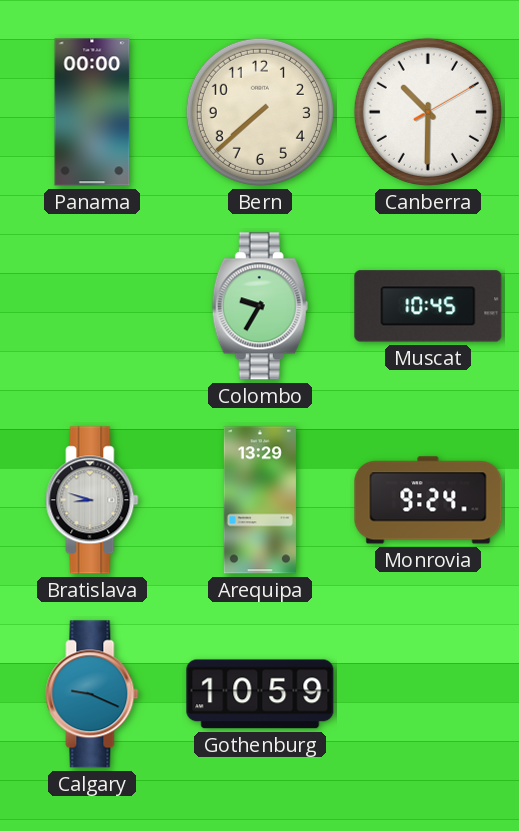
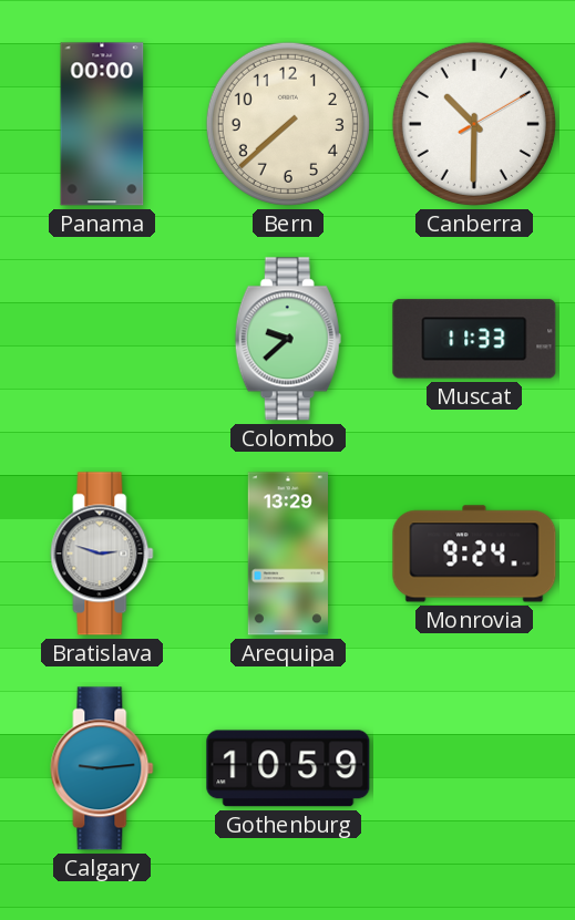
Colombo: 9:35 -> 9:38
Muscat: 10:45 -> 11:33
Bratislava: 8:48 -> 2:48
Calgary: 9:19 -> 9:14
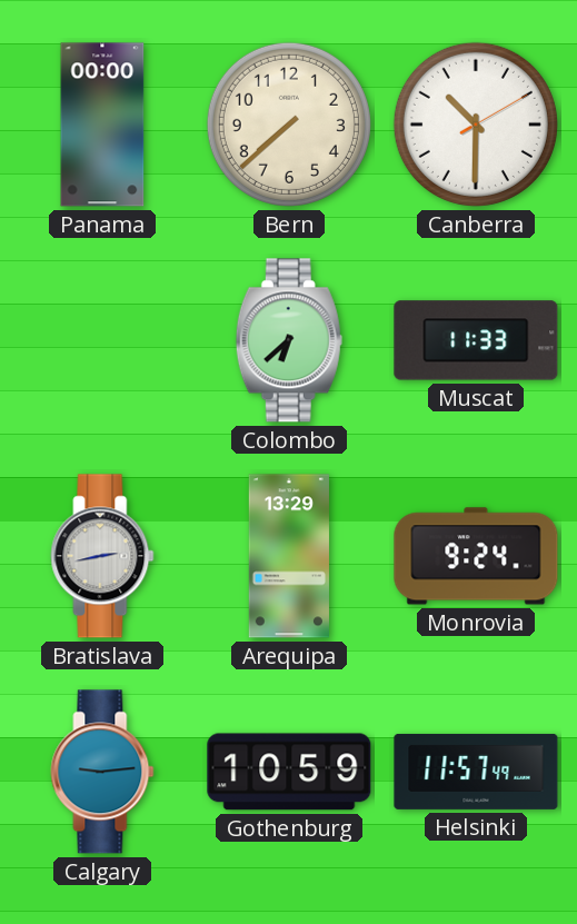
Colombo: 9:38 -> 6:38
Bratislava: 2:48 -> 2:43
Helsinki: none -> 11:57
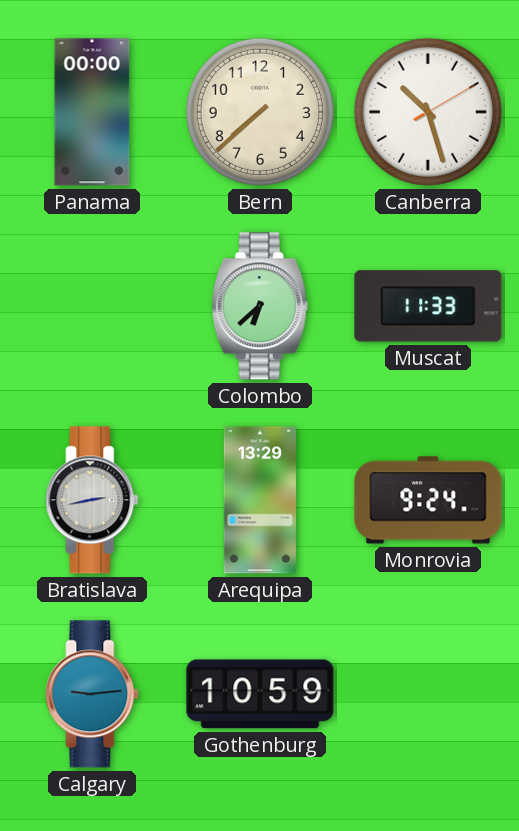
Canberra: 10:30 -> 10:27
Helsinki: 11:57 -> none
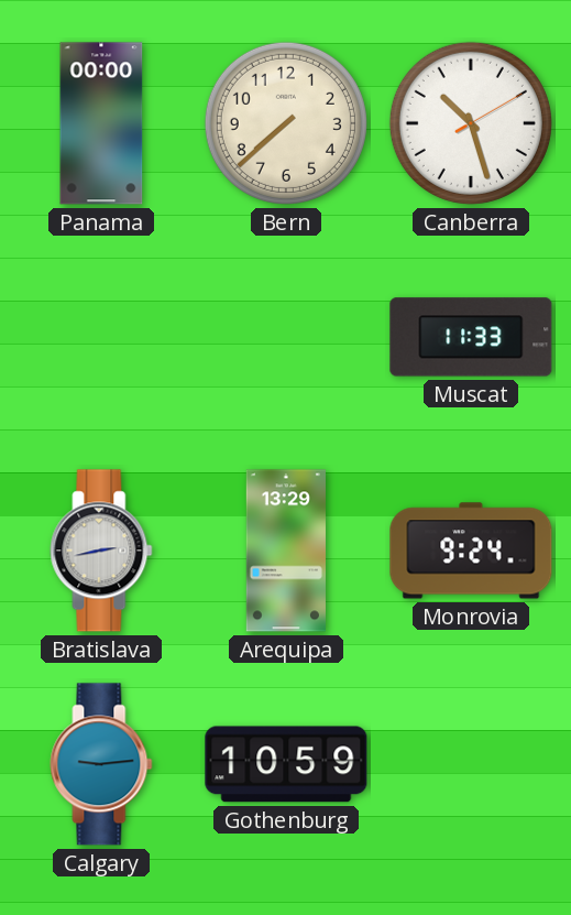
Colombo: 6:38 -> none
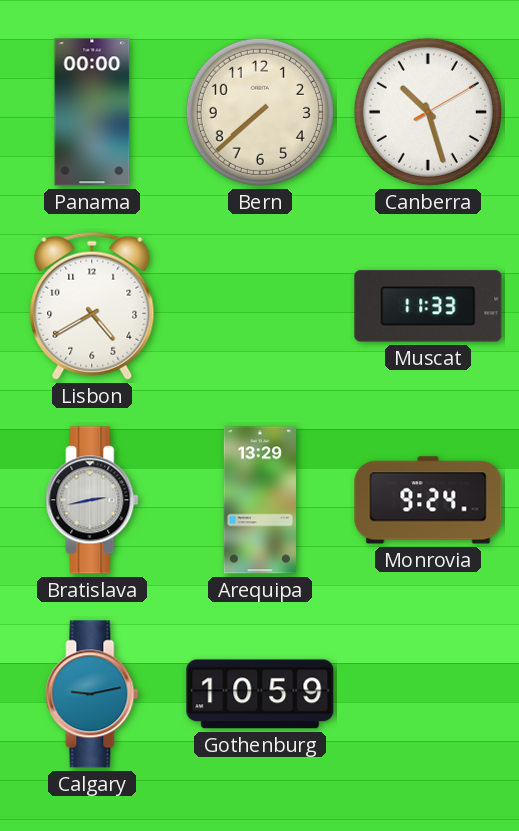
Lisbon: none -> 4:40
Calgary: 9:14 -> 9:13
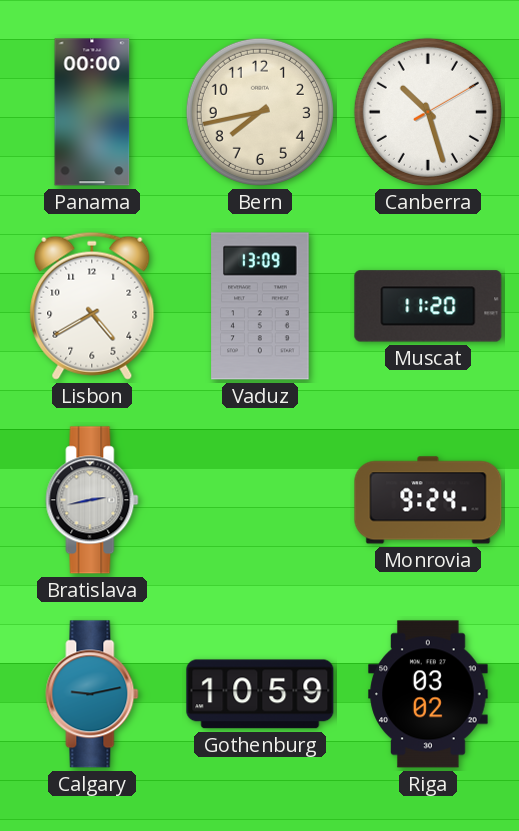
Bern: 7:38 -> 7:43
Vaduz: none -> 13:09
Muscat: 11:33 -> 11:20
Arequipa: 13:29 -> none
Riga: none -> 03:02
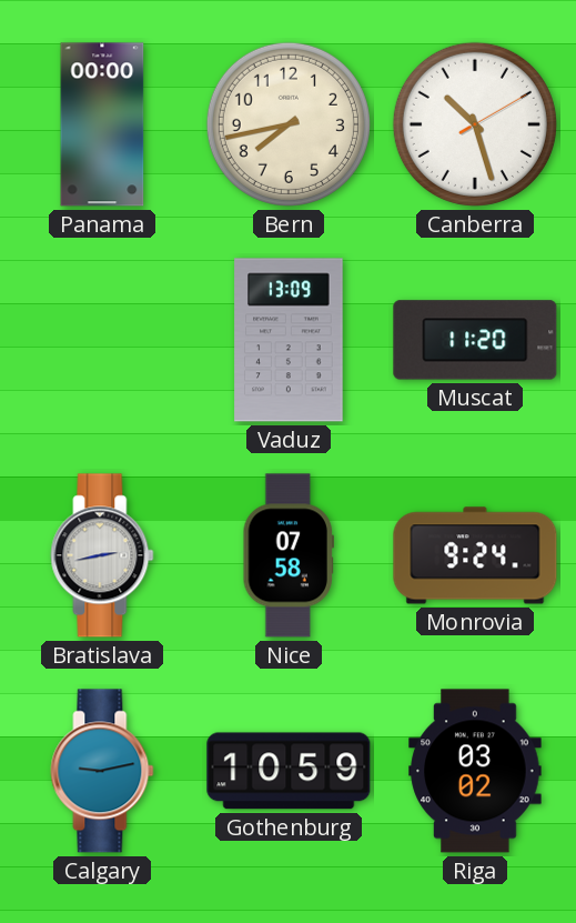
Lisbon: 4:40 -> none
Nice: none -> 07:58
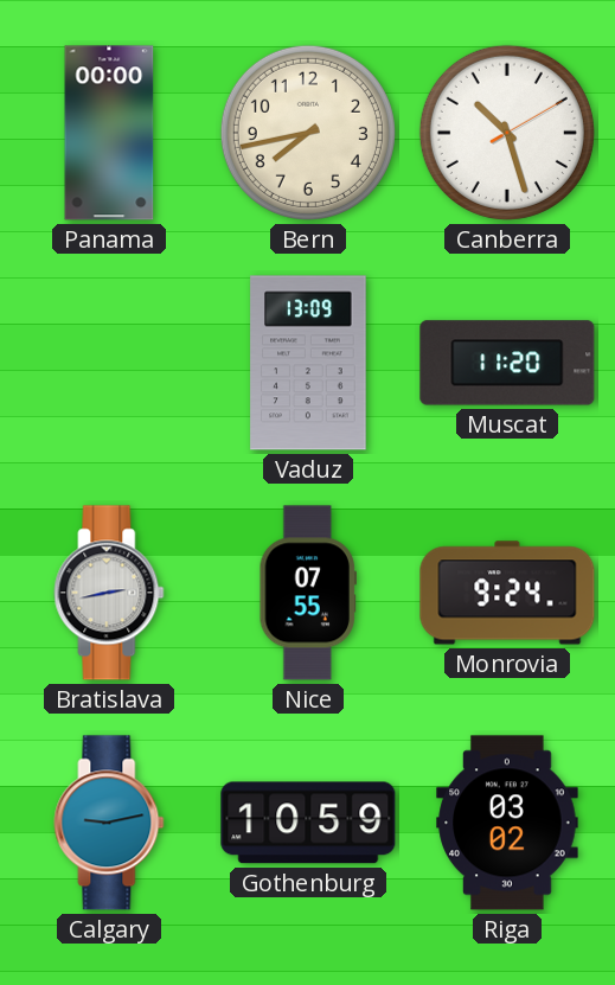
Nice: 07:58 -> 07:55
